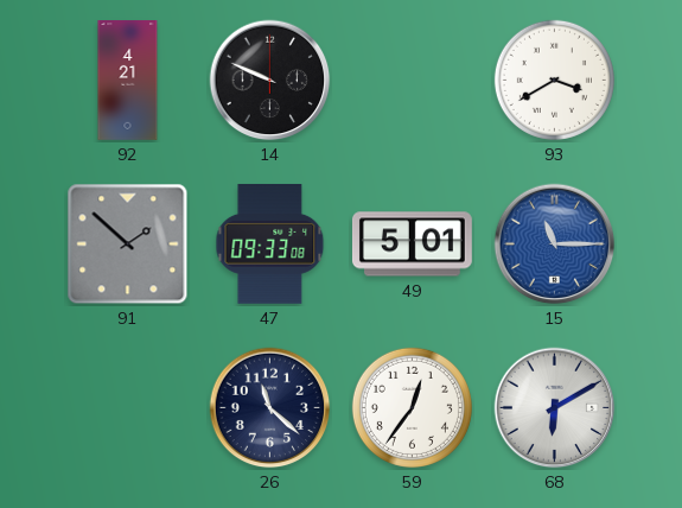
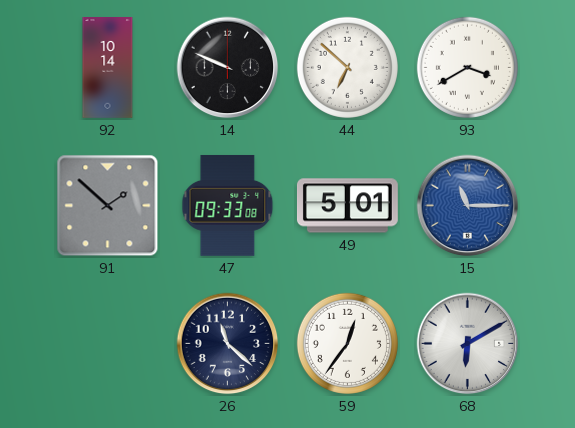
92: 4:21 -> 10:14
44: none -> 6:52
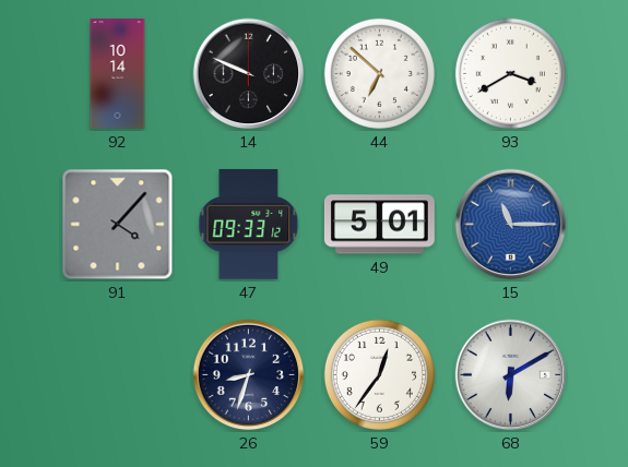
91: 1:52 -> 4:07
47: 09:33:08 -> 09:33:12
26: 11:22 -> 8:33
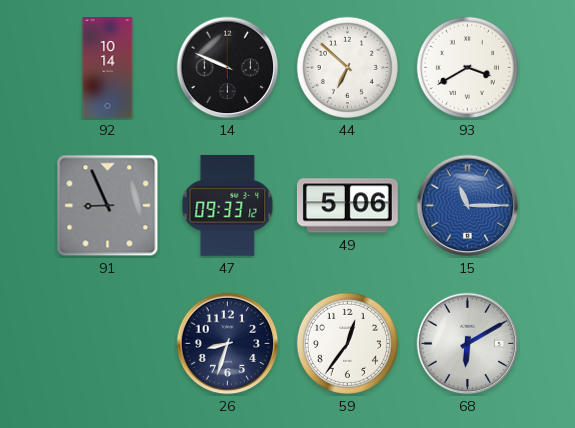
91: 4:07 -> 8:56
49: 5:01 -> 5:06
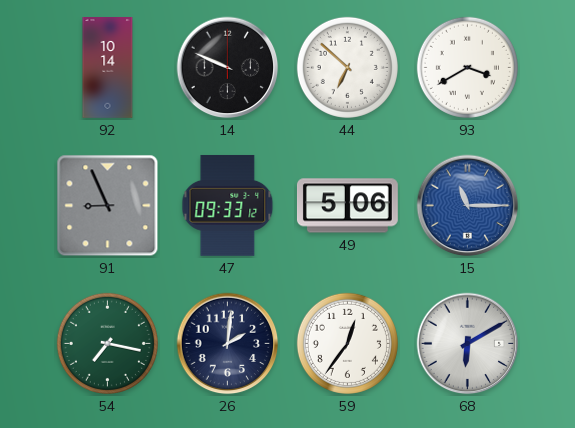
54: none -> 7:17
26: 8:33 -> 2:01
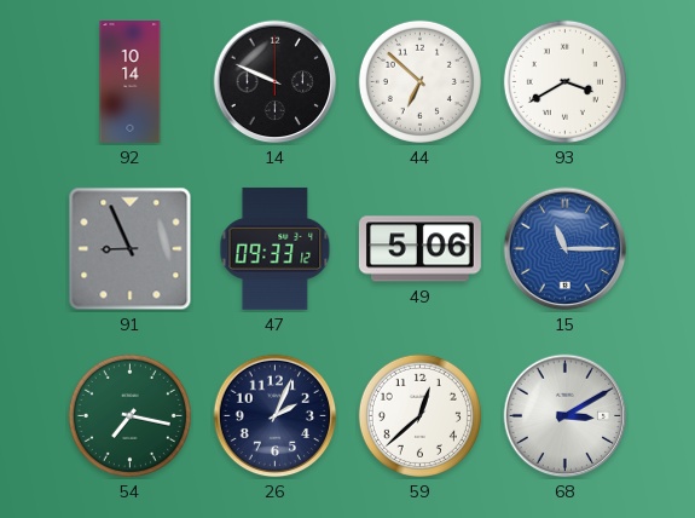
26: 2:01 -> 2:04
59: 12:36 -> 12:38
68: 6:10 -> 3:10
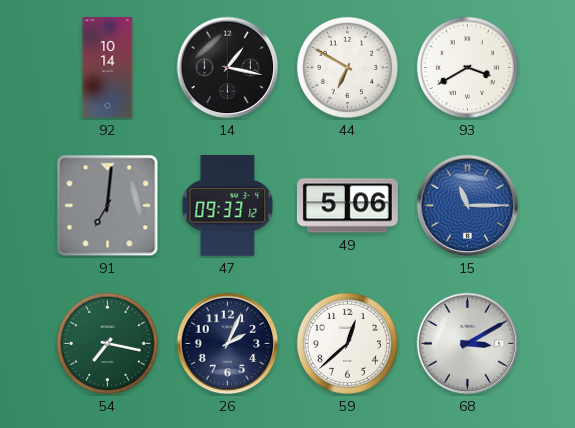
14: 9:49 -> 1:17
44: 6:52 -> 6:50
91: 8:56 -> 7:01
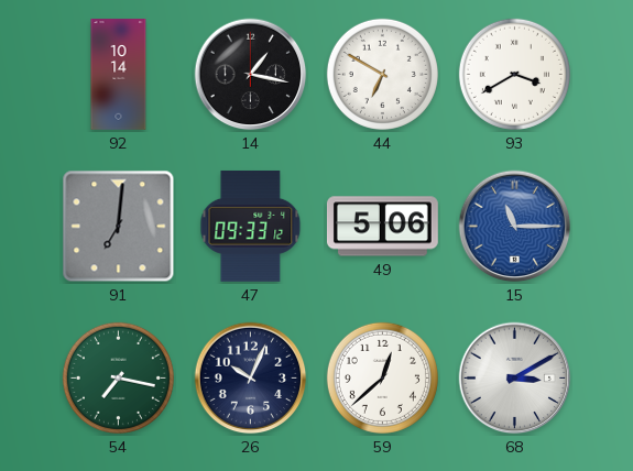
26: 2:04 -> 10:04
